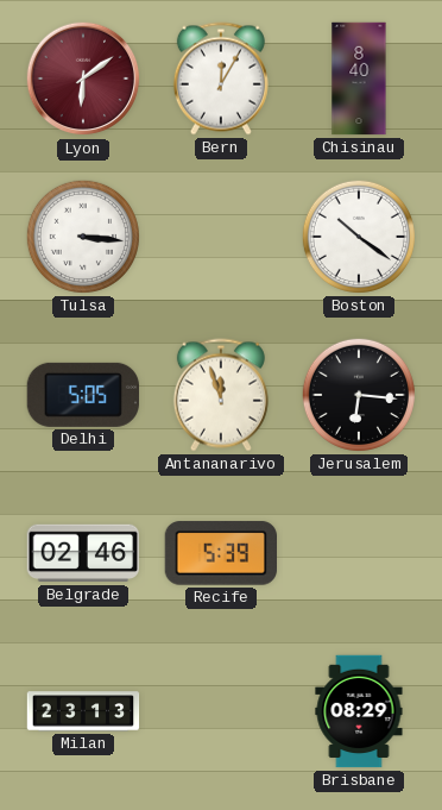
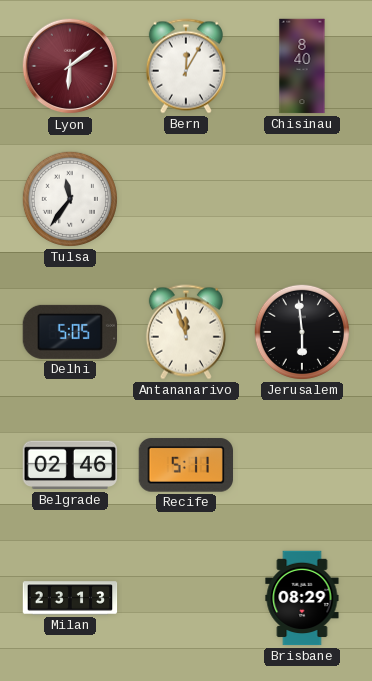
Tulsa: 3:16 -> 11:36
Boston: 10:21 -> none
Jerusalem: 6:16 -> 5:59
Recife: 5:39 -> 5:11
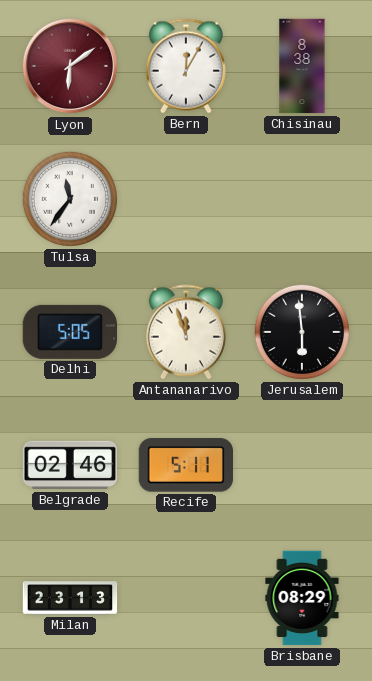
Chisinau: 8:40 -> 8:38
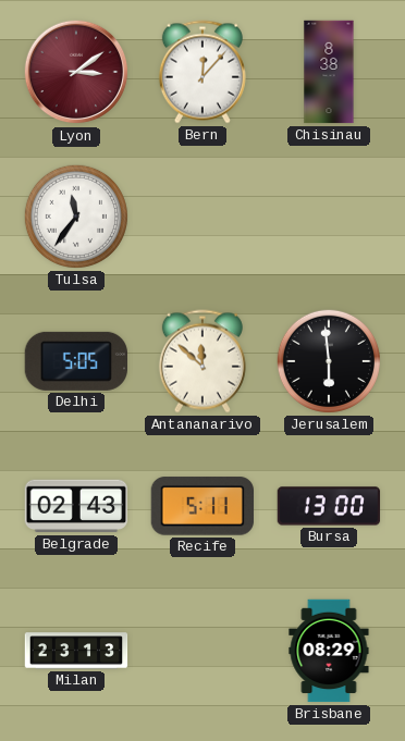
Lyon: 6:09 -> 3:09
Bern: 12:05 -> 12:07
Antananarivo: 11:57 -> 11:52
Belgrade: 02:46 -> 02:43
Bursa: none -> 13:00
